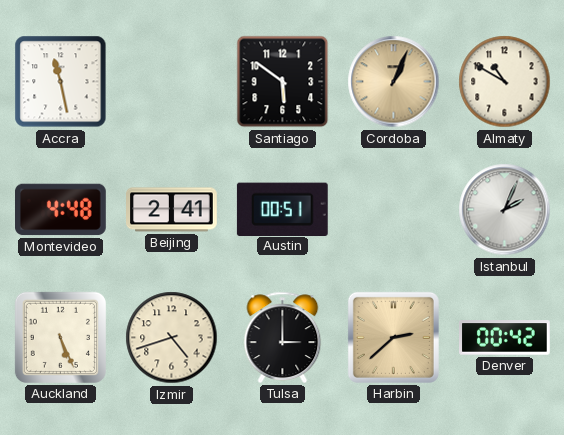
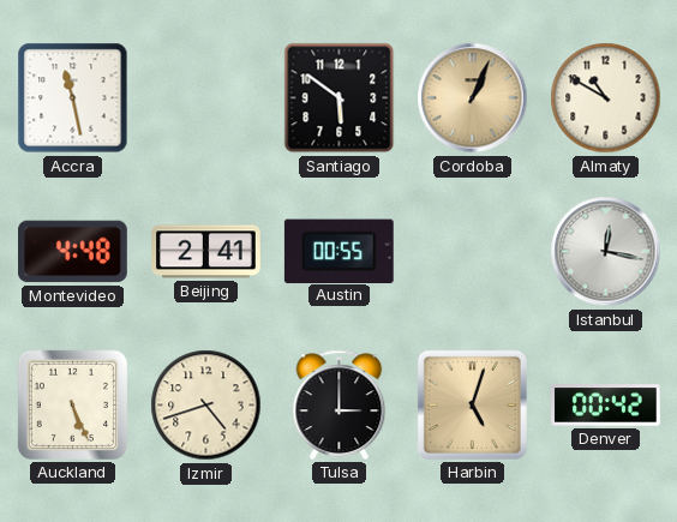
Austin: 00:51 -> 00:55
Istanbul: 2:04 -> 12:17
Harbin: 2:38 -> 5:03
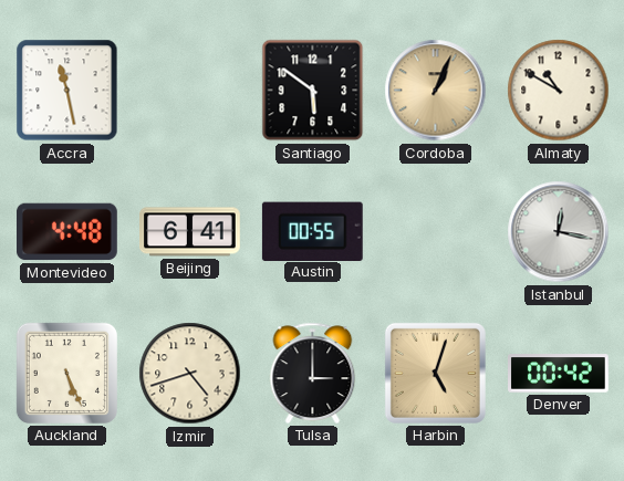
Beijing: 2:41 -> 6:41
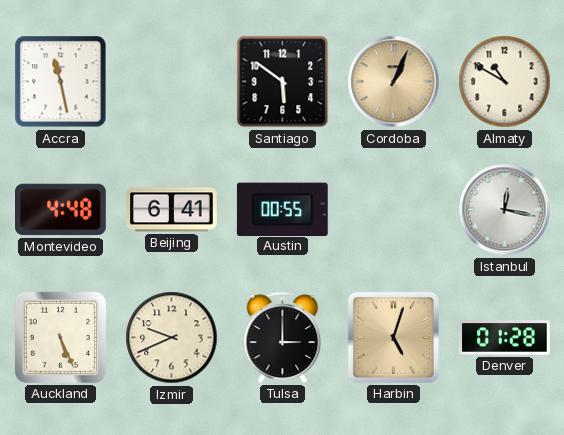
Izmir: 4:42 -> 9:41
Denver: 00:42 -> 01:28
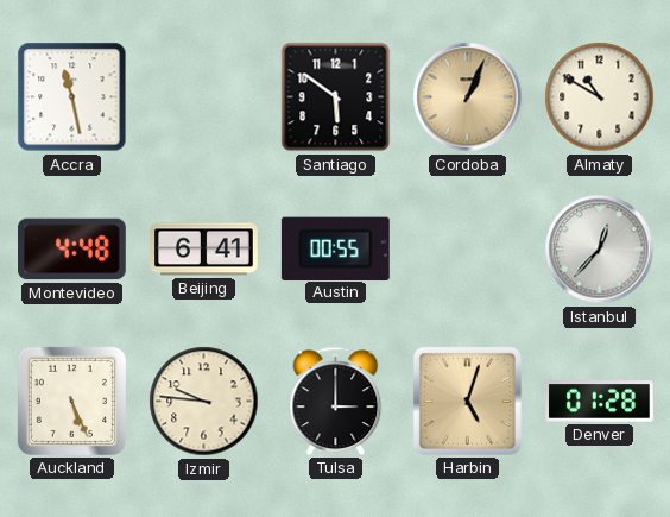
Istanbul: 12:17 -> 12:37
Izmir: 9:41 -> 9:46
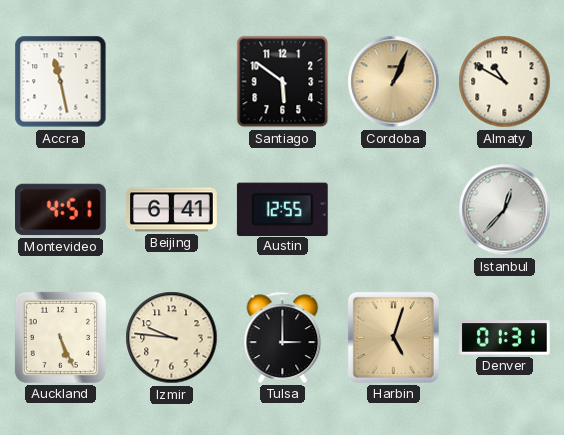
Montevideo: 4:48 -> 4:51
Austin: 00:55 -> 12:55
Denver: 01:28 -> 01:31
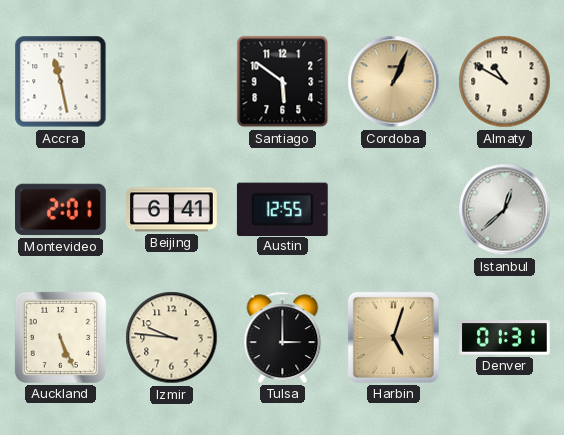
Montevideo: 4:51 -> 2:01
Istanbul: 12:37 -> 12:38
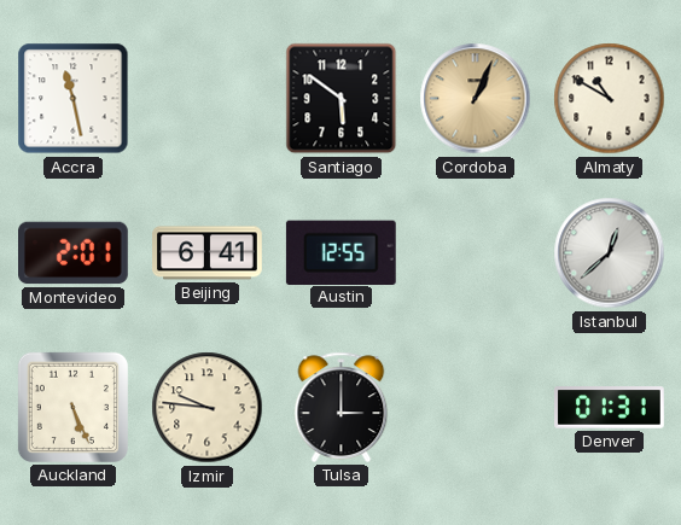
Harbin: 5:03 -> none
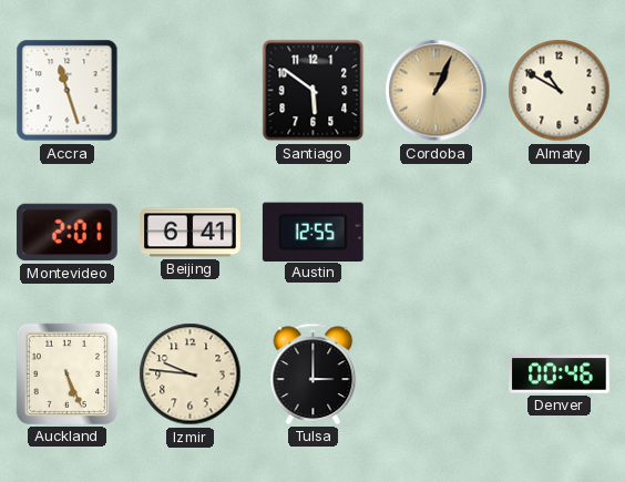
Accra: 11:28 -> 11:27
Istanbul: 12:38 -> none
Denver: 01:31 -> 00:46
